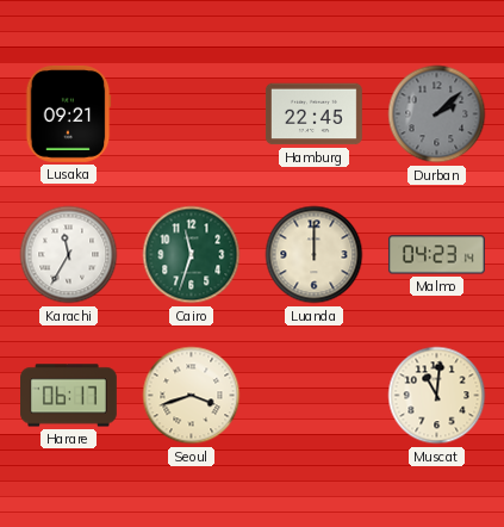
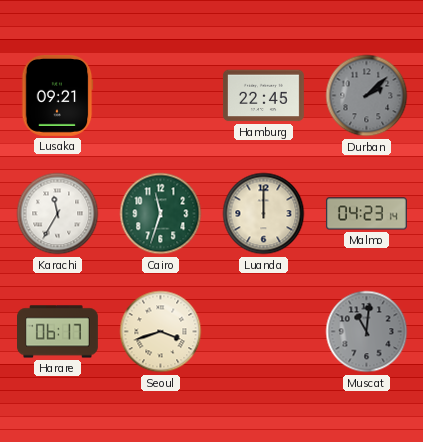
Muscat dial: cream -> grey
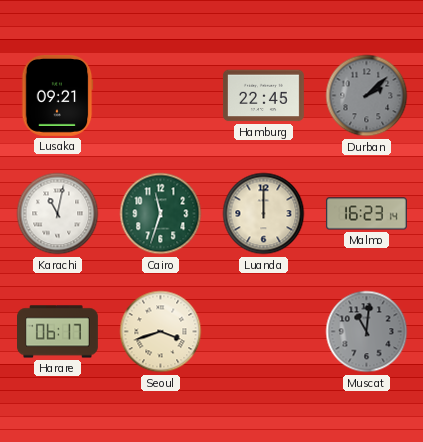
Karachi: 11:35 -> 11:02
Malmo: 04:23 -> 16:23
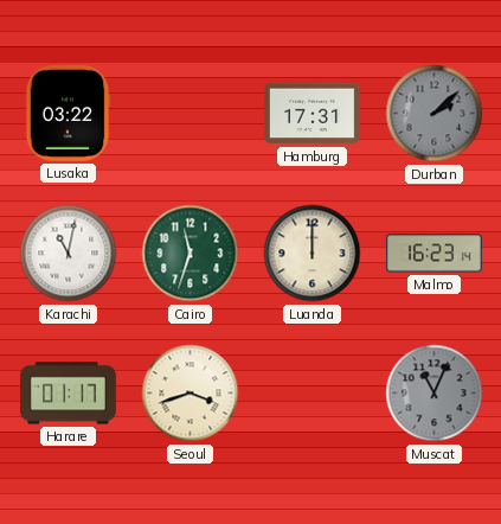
Lusaka: 09:21 -> 03:22
Hamburg: 22:45 -> 17:31
Harare: 06:17 -> 01:17
Muscat: 11:01 -> 11:04
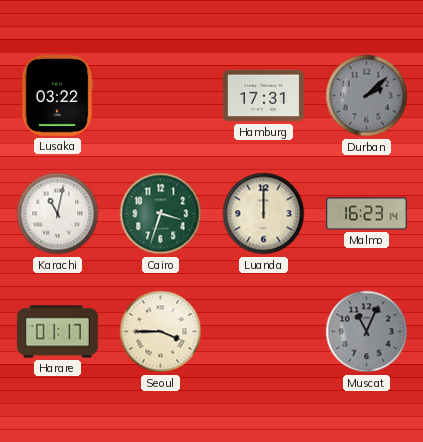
Cairo: 11:33 -> 3:33
Seoul: 3:42 -> 3:45
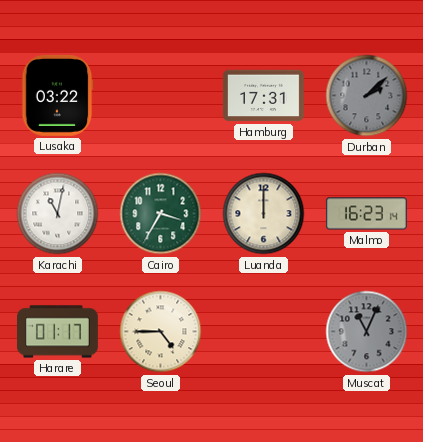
Cairo: 3:33 -> 3:35
Seoul: 3:45 -> 4:45
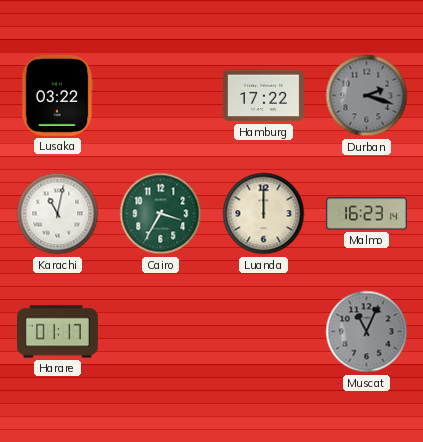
Hamburg: 17:31 -> 17:22
Durban: 2:08 -> 2:18
Seoul: 4:45 -> none
